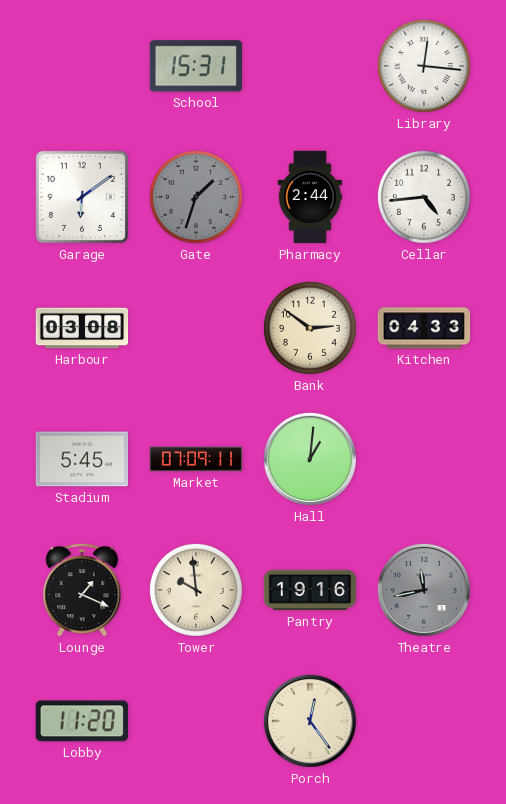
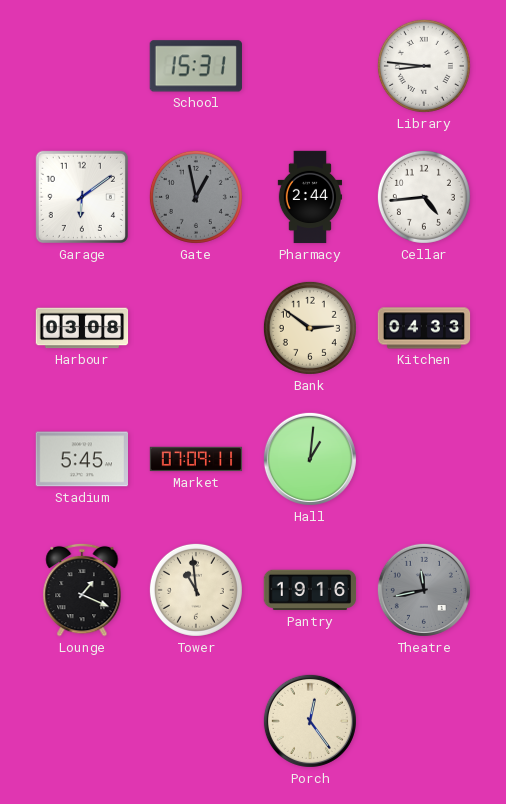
Library: 12:16 -> 8:46
Gate: 1:33 -> 12:58
Tower: 9:59 -> 10:59
Lobby: 11:20 -> none
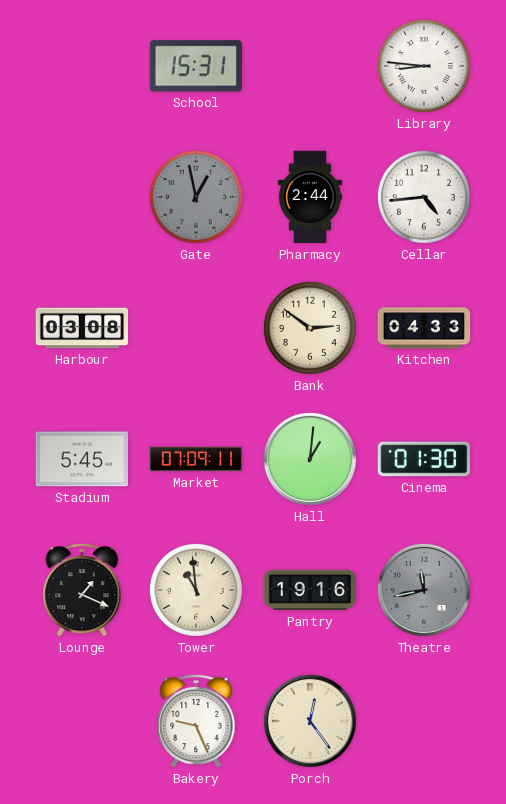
Garage: 6:09 -> none
Cinema: none -> 01:30
Bakery: none -> 9:26
